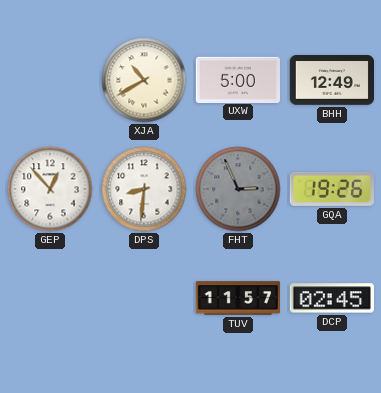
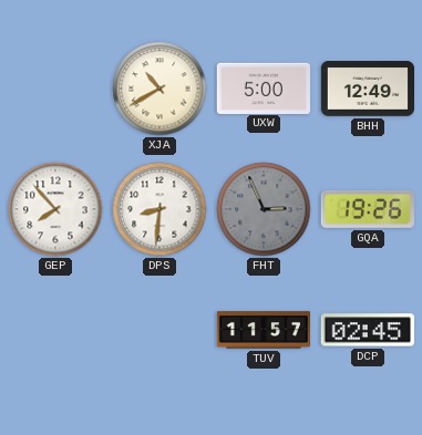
GEP: 12:53 -> 7:53
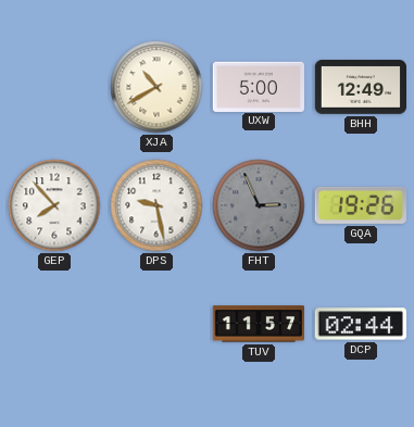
DPS: 8:31 -> 9:28
DCP: 02:45 -> 02:44
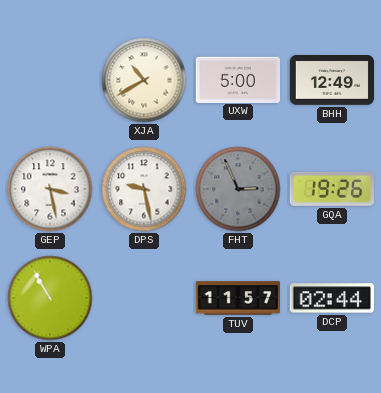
GEP: 7:53 -> 3:28
WPA: none -> 10:55
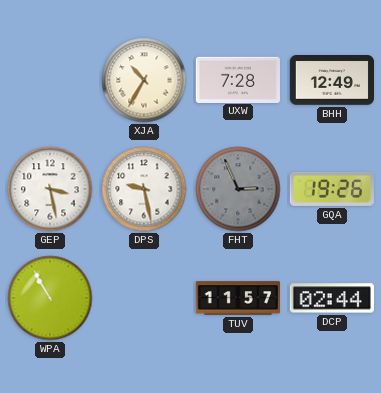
XJA: 10:40 -> 10:35
UXW: 5:00 -> 7:28
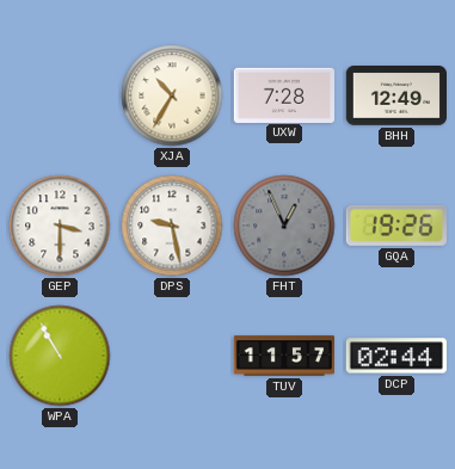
GEP: 3:28 -> 3:30
FHT: 2:56 -> 12:56
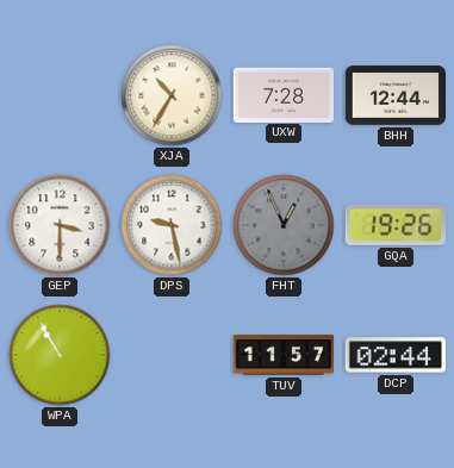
BHH: 12:49 -> 12:44
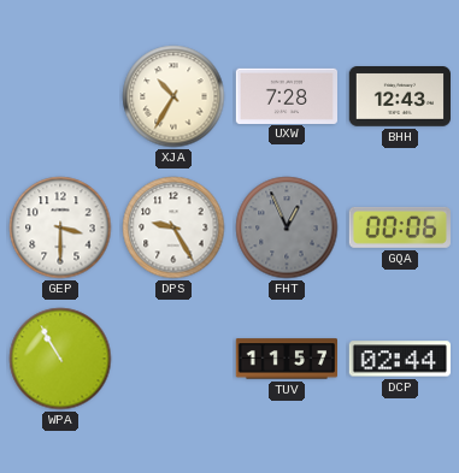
BHH: 12:44 -> 12:43
DPS: 9:28 -> 9:25
GQA: 19:26 -> 00:06
